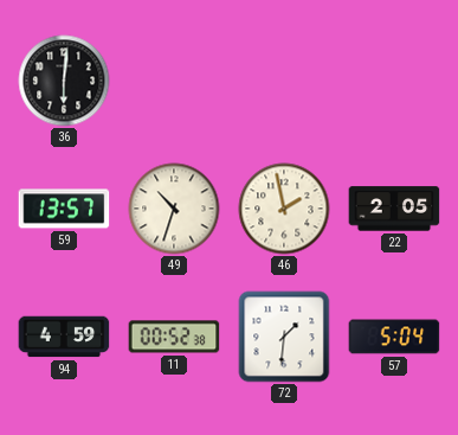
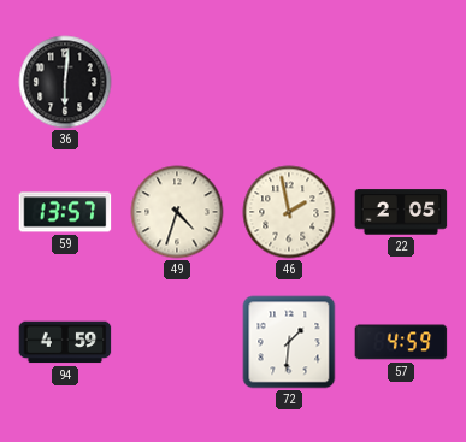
49: 10:33 -> 4:33
11: 00:52 -> none
57: 5:04 -> 4:59
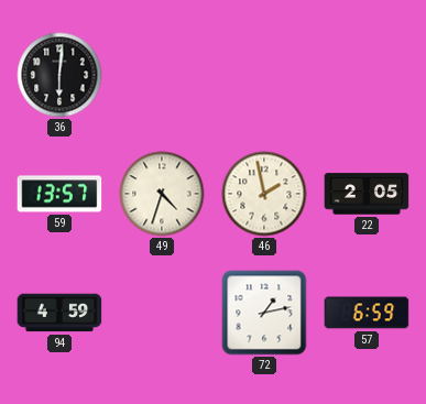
72: 1:31 -> 1:13
57: 4:59 -> 6:59
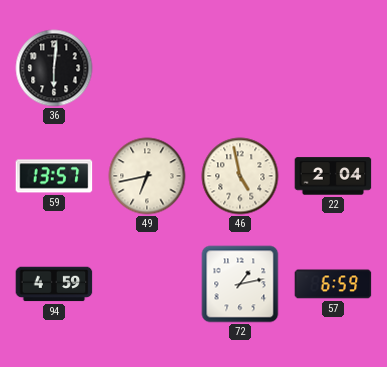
49: 4:33 -> 6:43
46: 1:58 -> 4:58
22: 2:05 -> 2:04
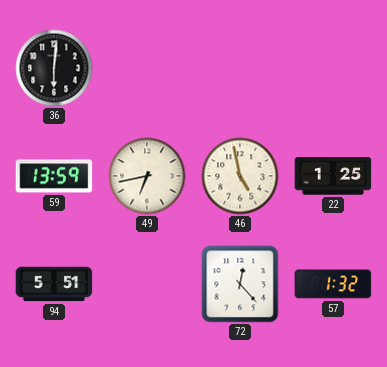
59: 13:57 -> 13:59
22: 2:04 -> 1:25
94: 4:59 -> 5:51
72: 1:13 -> 12:23
57: 6:59 -> 1:32
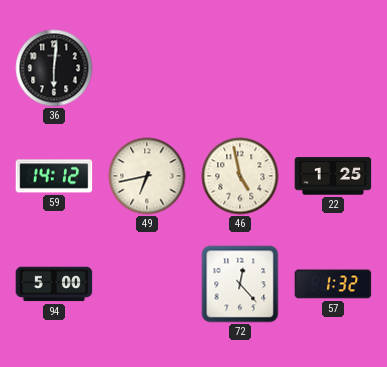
59: 13:59 -> 14:12
94: 5:51 -> 5:00
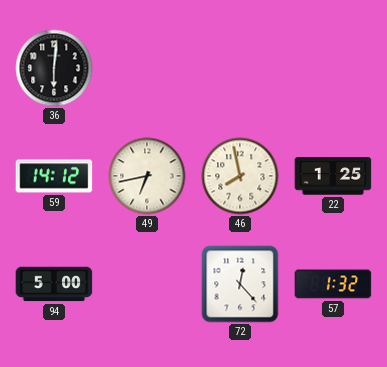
46: 4:58 -> 7:58
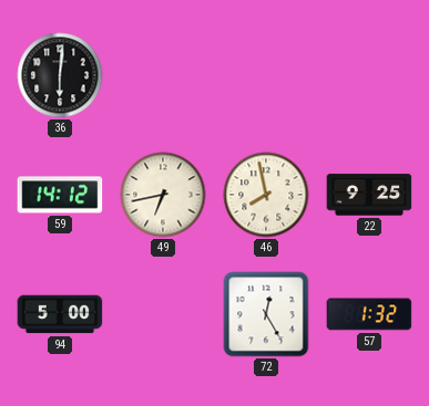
22: 1:25 -> 9:25
72: 12:23 -> 12:25
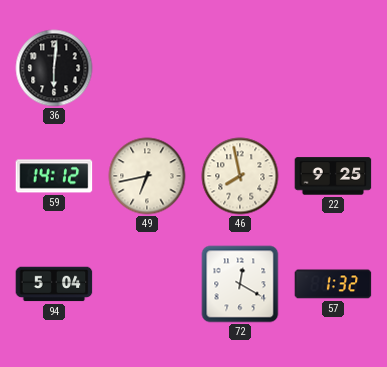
94: 5:00 -> 5:04
72: 12:25 -> 12:20
